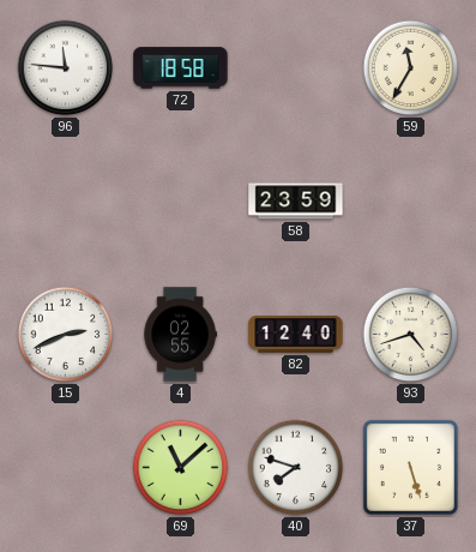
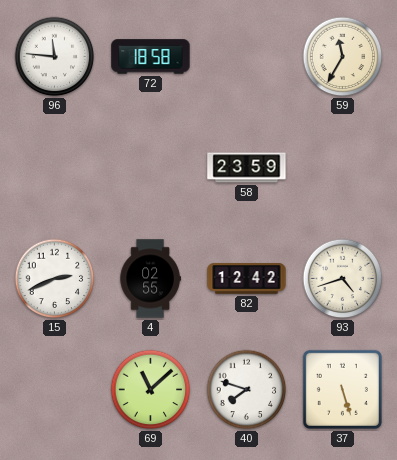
82: 12:40 -> 12:42
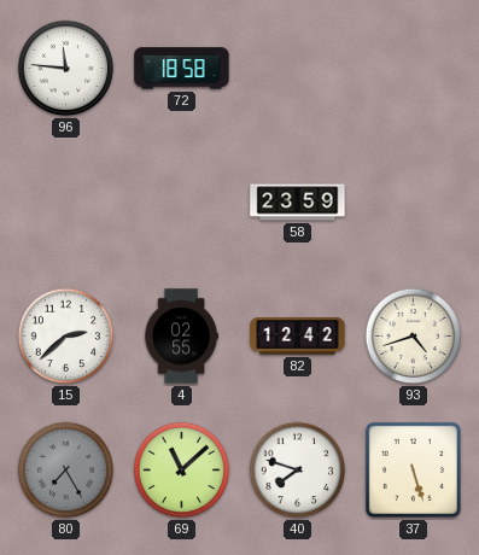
59: 11:35 -> none
15: 2:41 -> 2:38
80: none -> 7:25
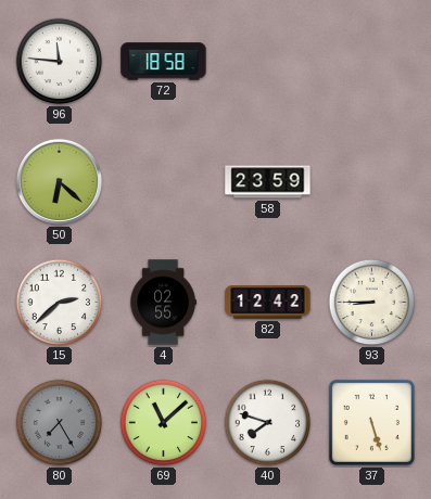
50: none -> 6:22
93: 4:42 -> 8:45
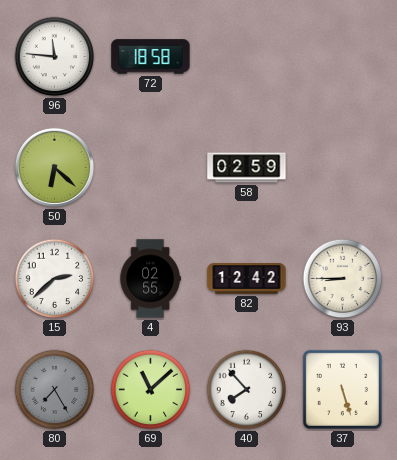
58: 23:59 -> 02:59
40: 7:48 -> 7:53
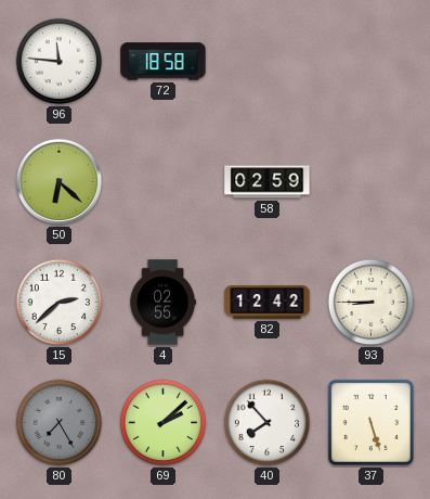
69: 11:08 -> 2:08
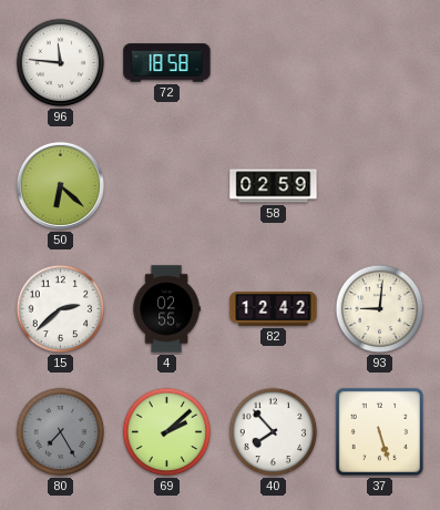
93: 8:45 -> 9:01
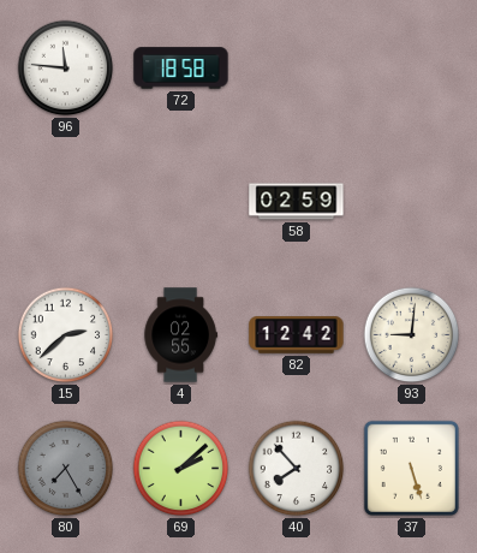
50: 6:22 -> none
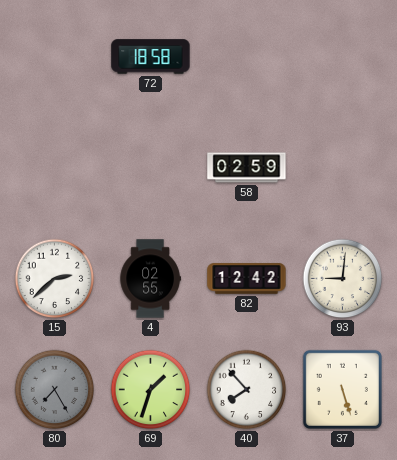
96: 11:46 -> none
69: 2:08 -> 1:33
